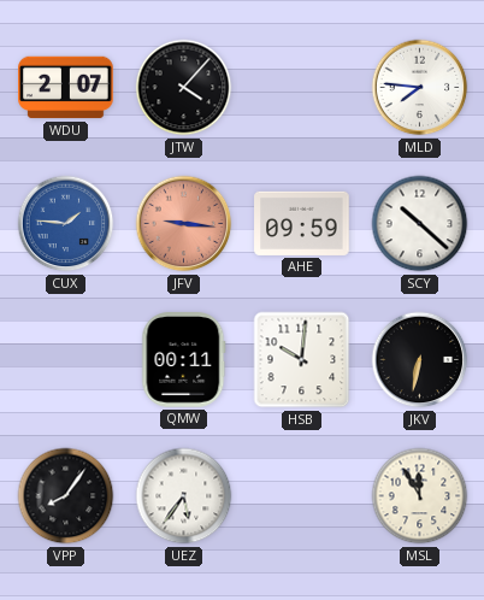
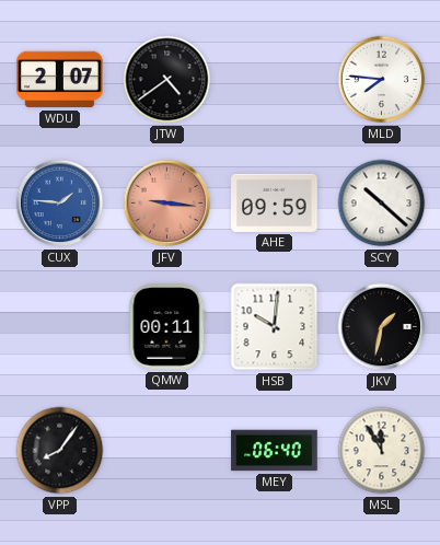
JTW: 4:07 -> 4:39
JKV: 6:32 -> 1:32
UEZ: 5:36 -> none
MEY: none -> 06:40
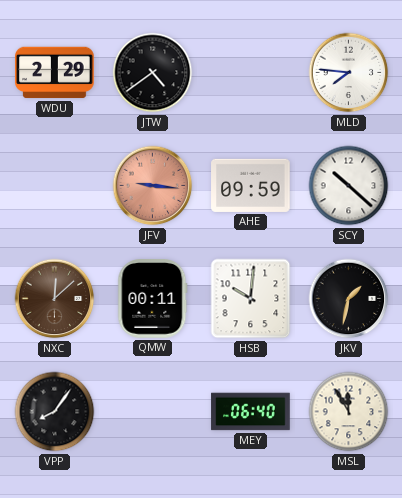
WDU: 2:07 -> 2:29
CUX: 1:46 -> none
NXC: none -> 12:08
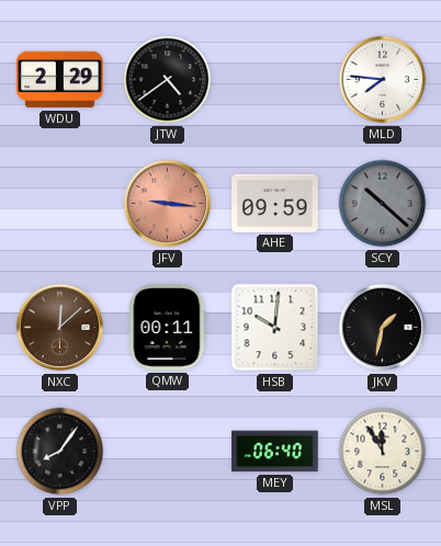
SCY dial: white -> grey
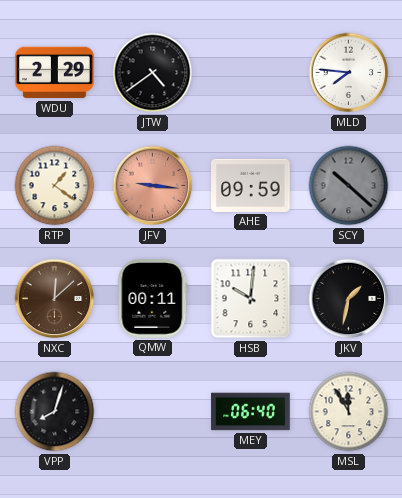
RTP: none -> 1:21
VPP: 8:06 -> 8:03
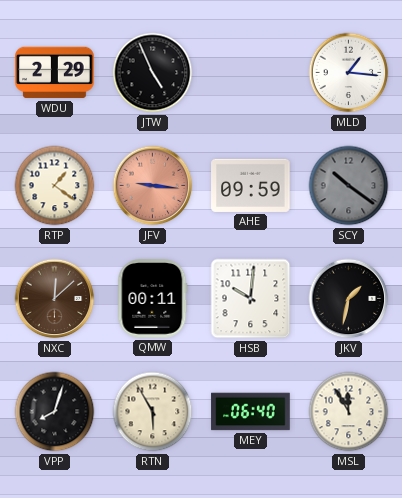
JTW: 4:39 -> 4:56
MLD: 7:46 -> 1:16
SCY: 10:22 -> 10:21
RTN: none -> 5:55
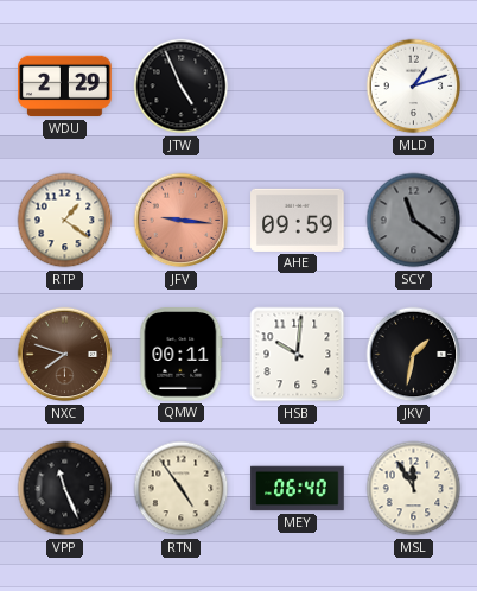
MLD: 1:16 -> 1:12
SCY: 10:21 -> 11:21
NXC: 12:08 -> 7:48
VPP: 8:03 -> 11:26
RTN: 5:55 -> 4:54
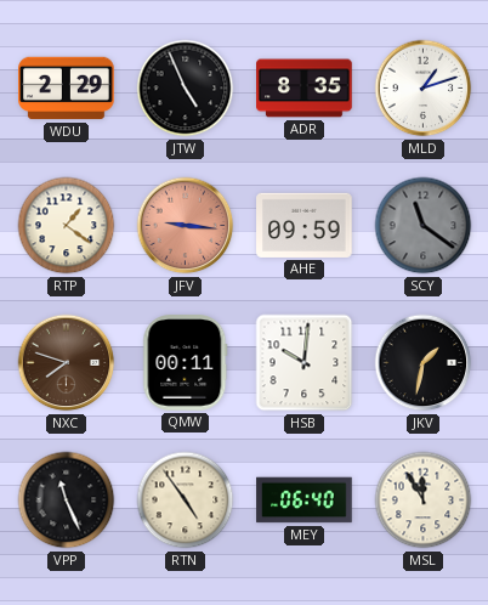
ADR: none -> 8:35
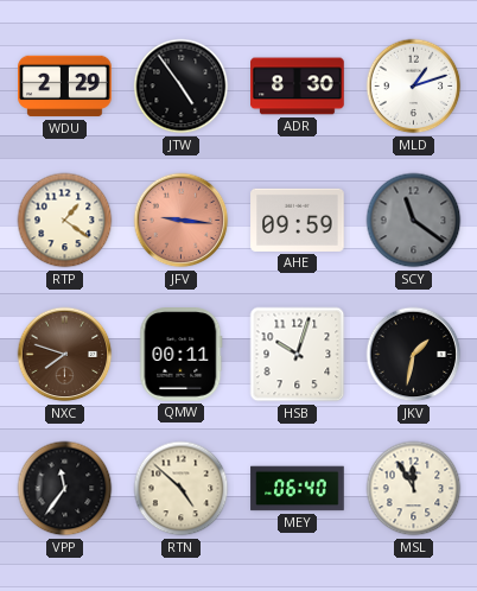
JTW: 4:56 -> 4:54
ADR: 8:35 -> 8:30
HSB: 10:01 -> 10:03
VPP: 11:26 -> 11:36
RTN: 4:54 -> 4:52
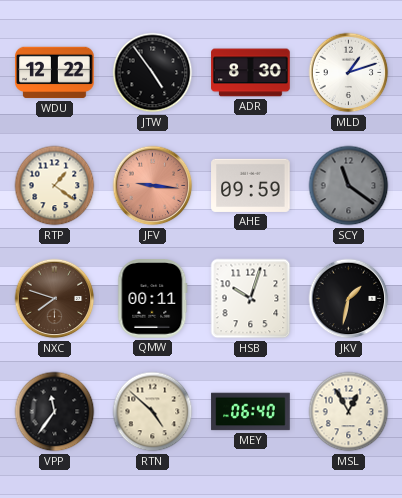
WDU: 2:29 -> 12:22
MSL: 11:55 -> 12:55
